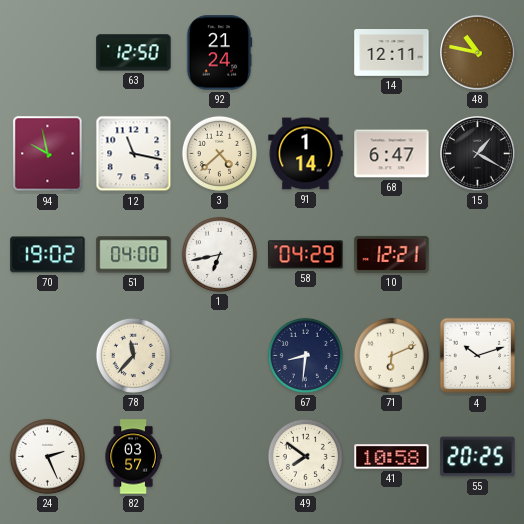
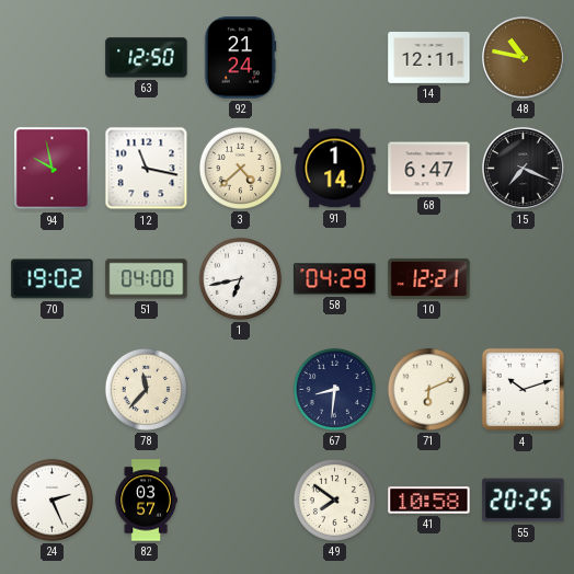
15: 1:20 -> 7:19
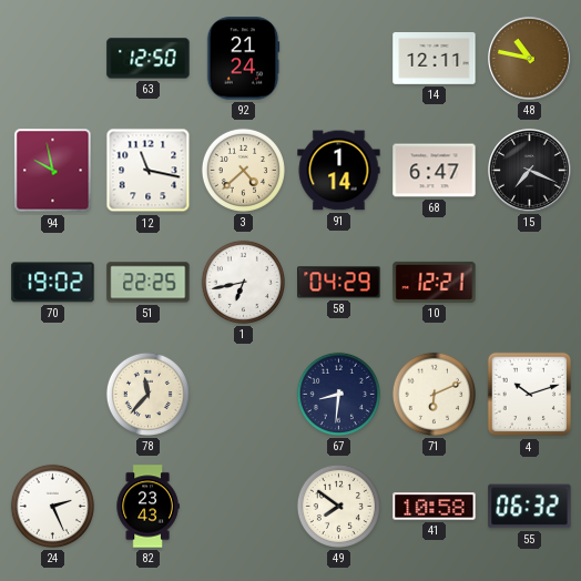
51: 04:00 -> 22:25
82: 03:57 -> 23:43
55: 20:25 -> 06:32
